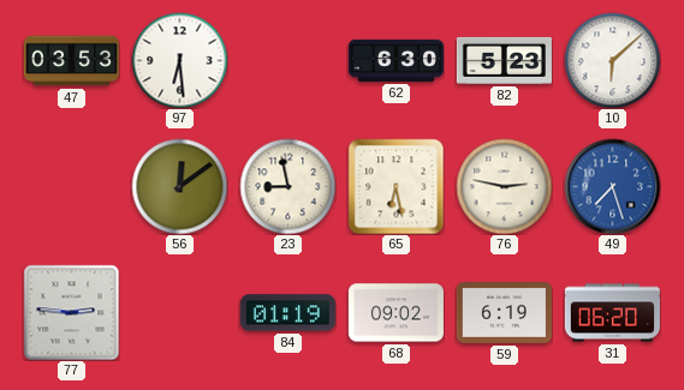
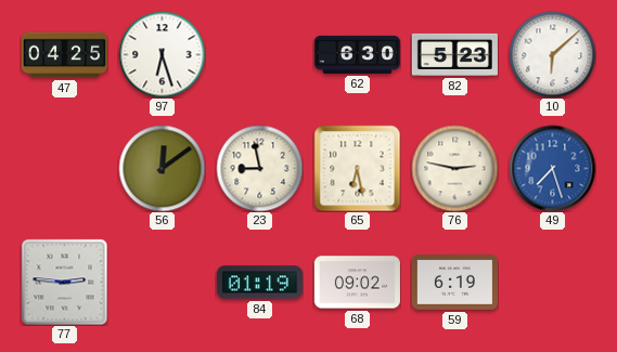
47: 03:53 -> 04:25
97: 6:29 -> 6:27
31: 06:20 -> none
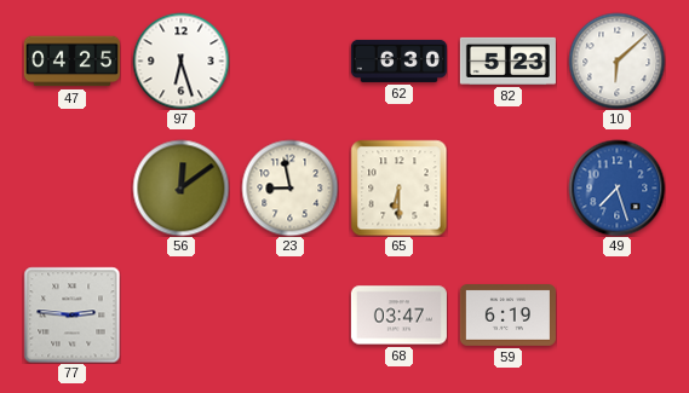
65: 6:28 -> 6:30
76: 2:47 -> none
84: 01:19 -> none
68: 09:02 -> 03:47
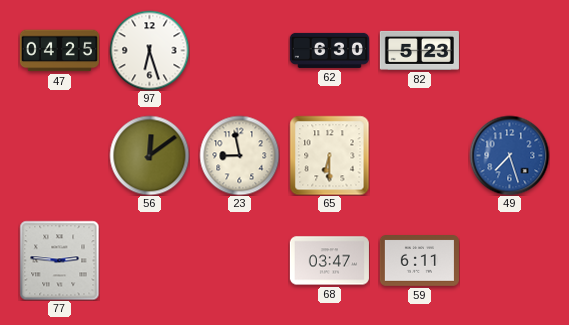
10: 6:08 -> none
59: 6:19 -> 6:11
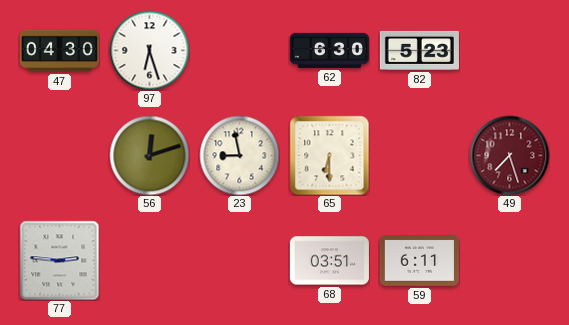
47: 04:25 -> 04:30
56: 12:09 -> 12:12
49 dial: blue -> burgundy
68: 03:47 -> 03:51
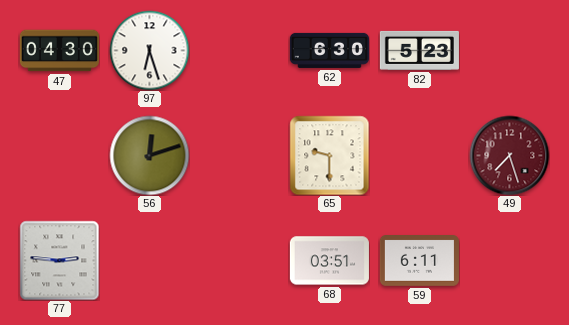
23: 8:58 -> none
65: 6:30 -> 9:30
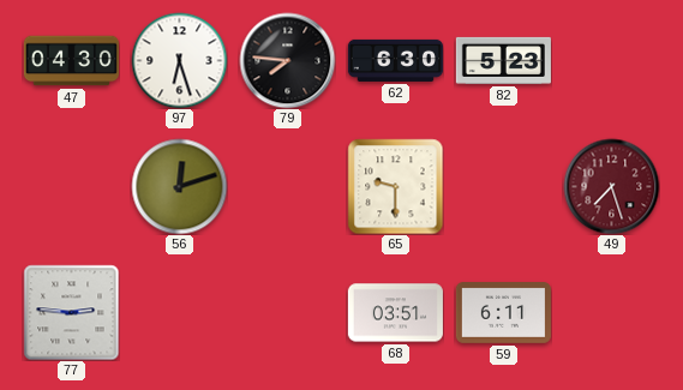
79: none -> 7:46
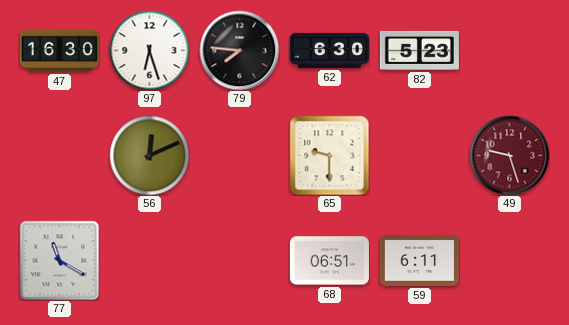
47: 04:30 -> 16:30
56: 12:12 -> 12:11
49: 7:27 -> 9:27
77: 2:46 -> 11:20
68: 03:51 -> 06:51
